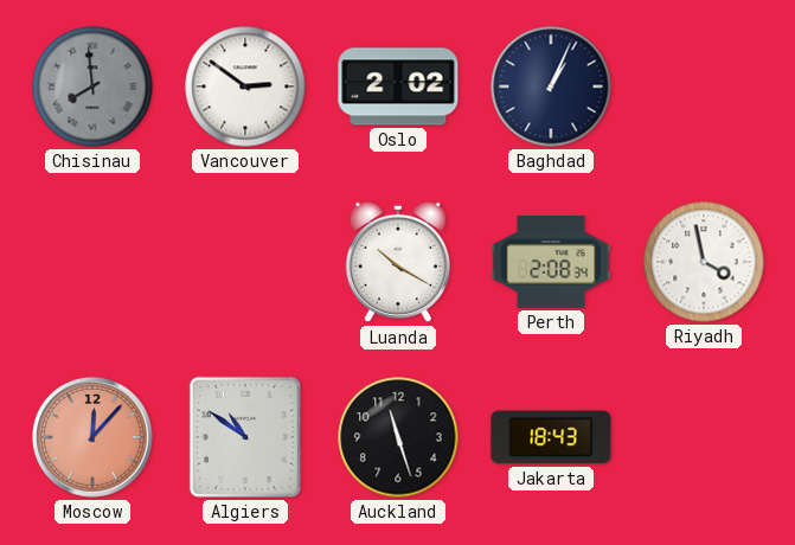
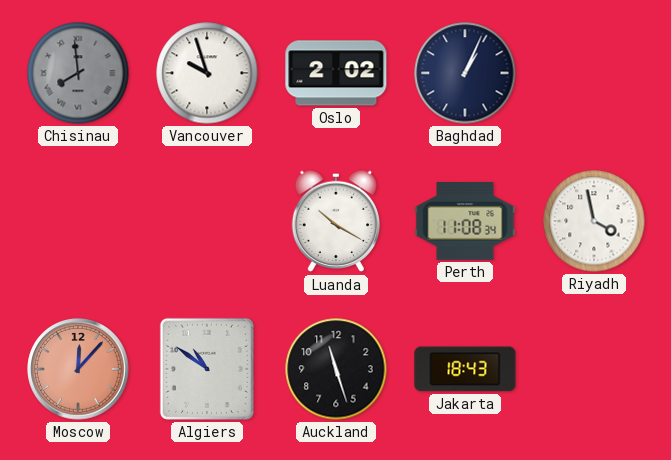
Vancouver: 2:51 -> 9:57
Perth: 2:08 -> 11:08
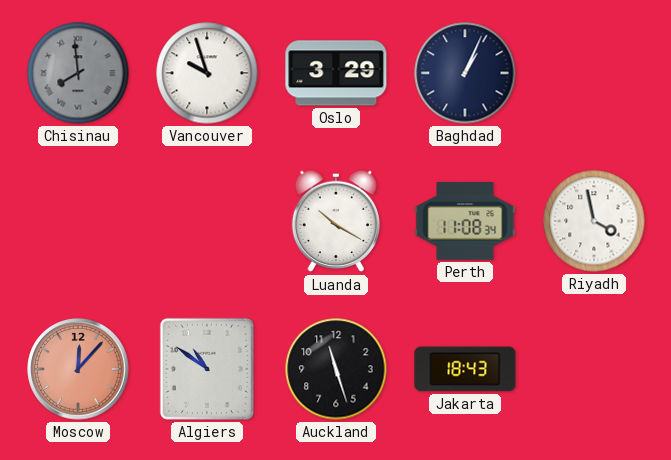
Oslo: 2:02 -> 3:29
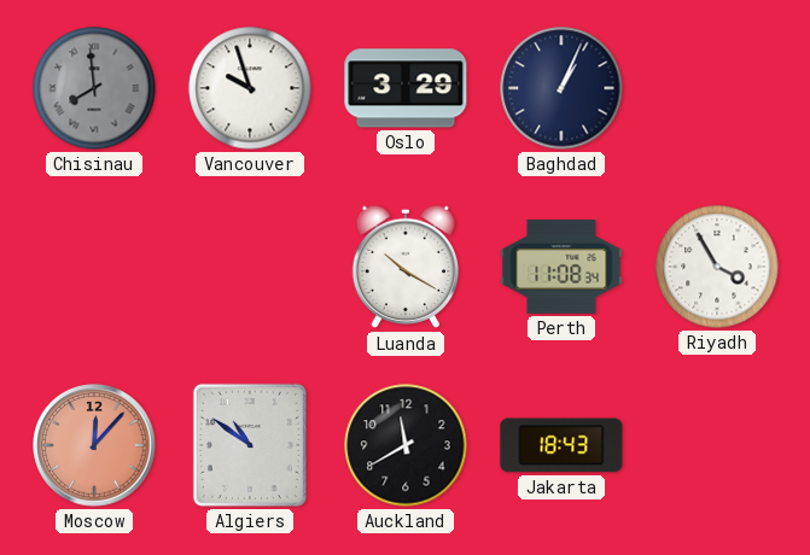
Riyadh: 3:58 -> 3:55
Auckland: 11:27 -> 11:40
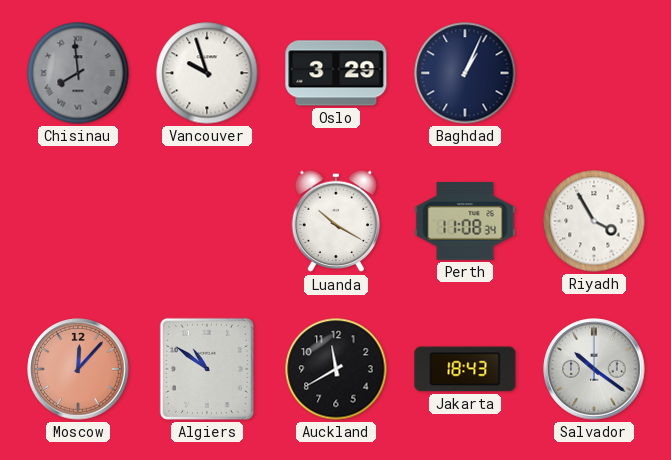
Salvador: none -> 10:21
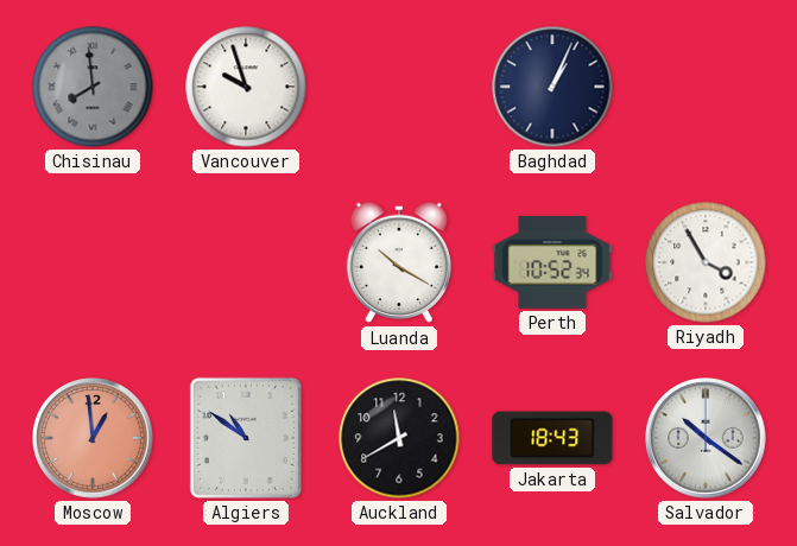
Oslo: 3:29 -> none
Perth: 11:08 -> 10:52
Moscow: 12:07 -> 12:59
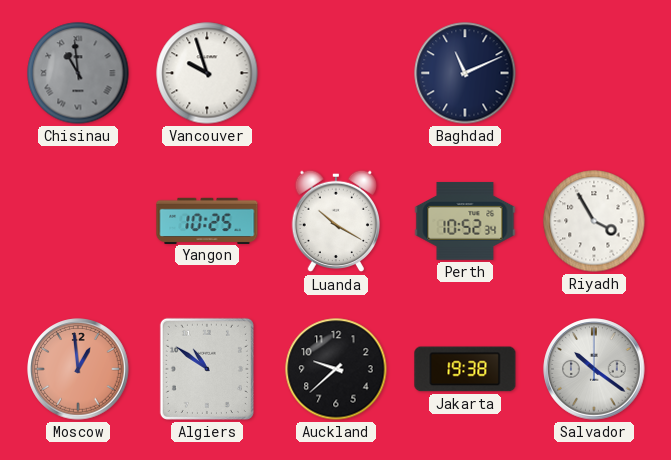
Chisinau: 7:59 -> 10:59
Baghdad: 1:04 -> 11:11
Yangon: none -> 10:25
Auckland: 11:40 -> 9:38
Jakarta: 18:43 -> 19:38
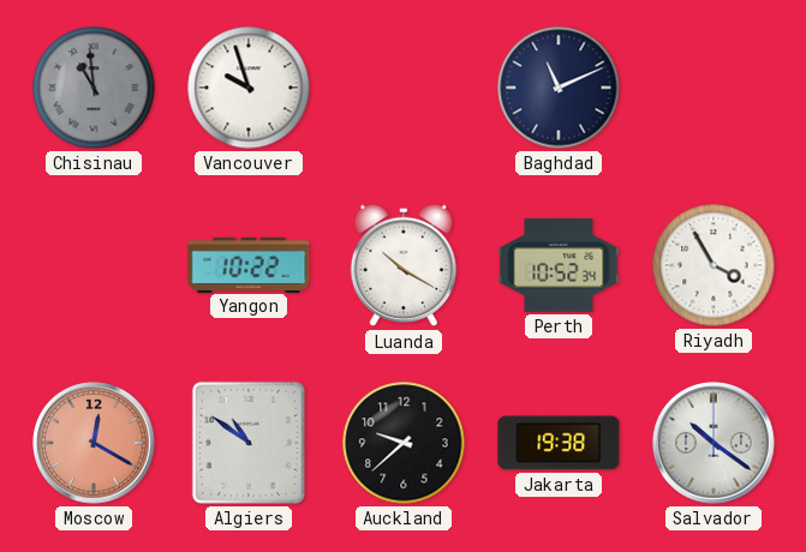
Yangon: 10:25 -> 10:22
Moscow: 12:59 -> 12:20
